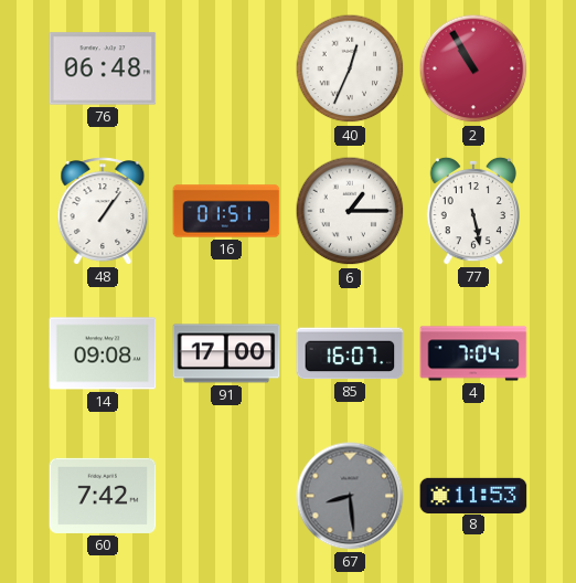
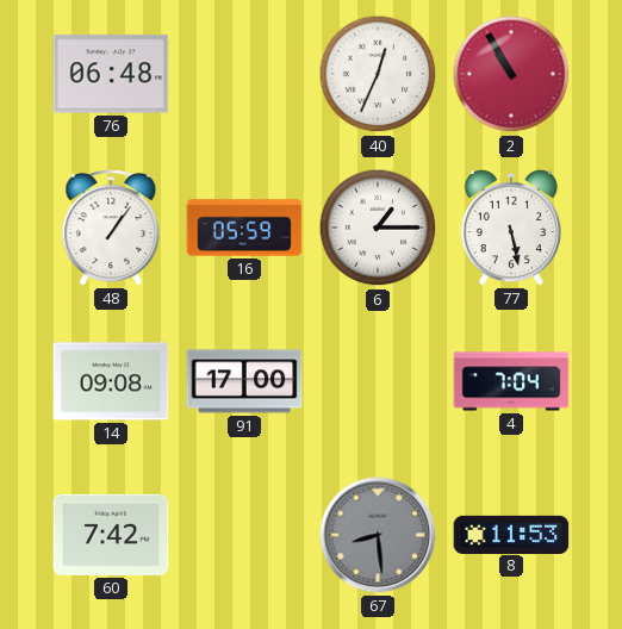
16: 01:51 -> 05:59
85: 16:07 -> none
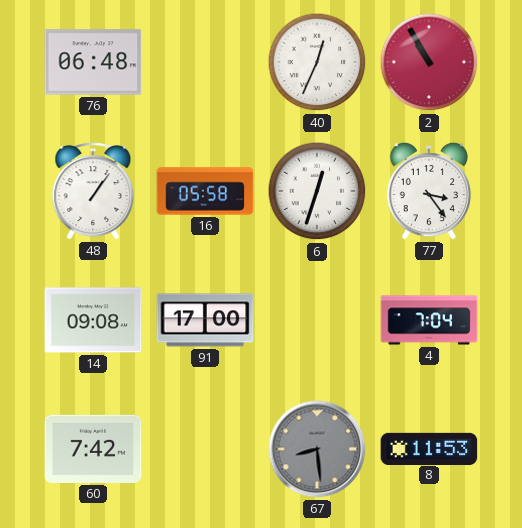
16: 05:59 -> 05:58
6: 1:15 -> 12:33
77: 5:28 -> 3:24
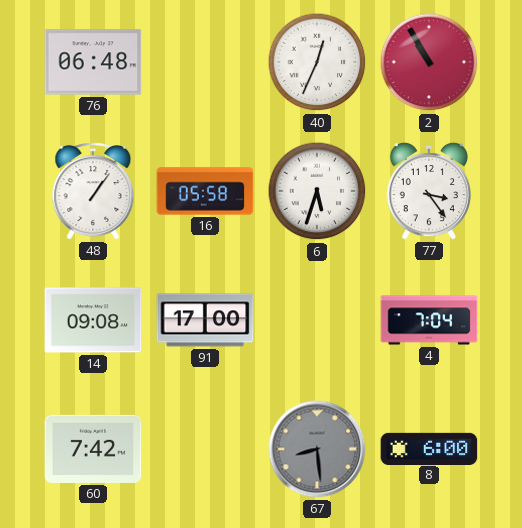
6: 12:33 -> 5:33
8: 11:53 -> 6:00
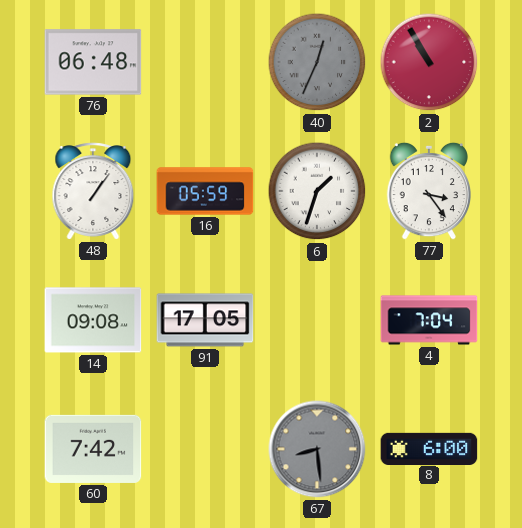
40 dial: white -> grey
16: 05:58 -> 05:59
6: 5:33 -> 1:33
91: 17:00 -> 17:05
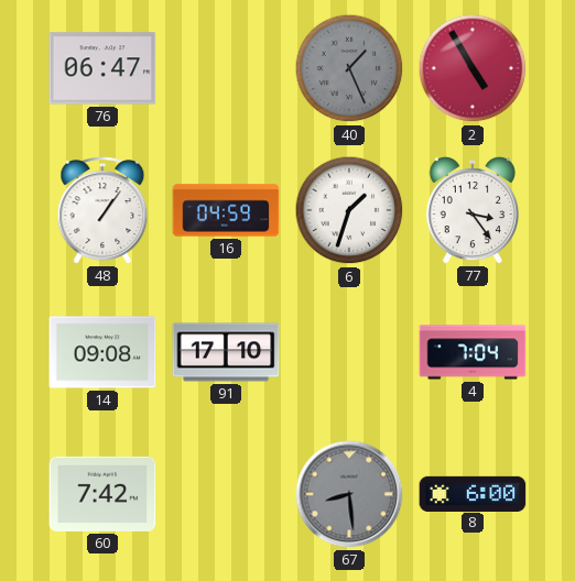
76: 06:48 -> 06:47
40: 12:34 -> 1:26
2: 10:55 -> 4:55
16: 05:59 -> 04:59
91: 17:05 -> 17:10
